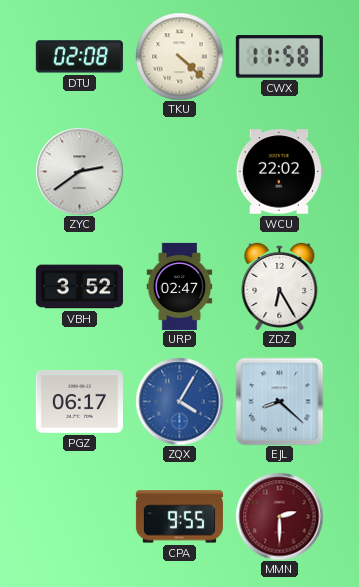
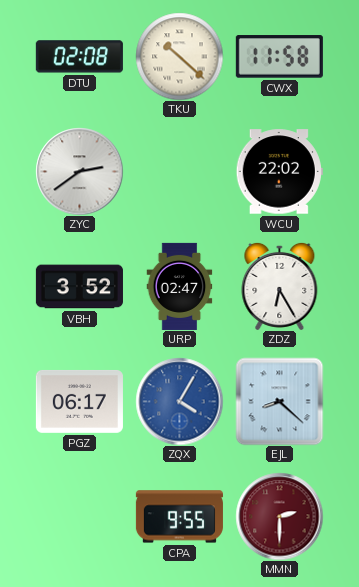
TKU: 4:22 -> 10:22
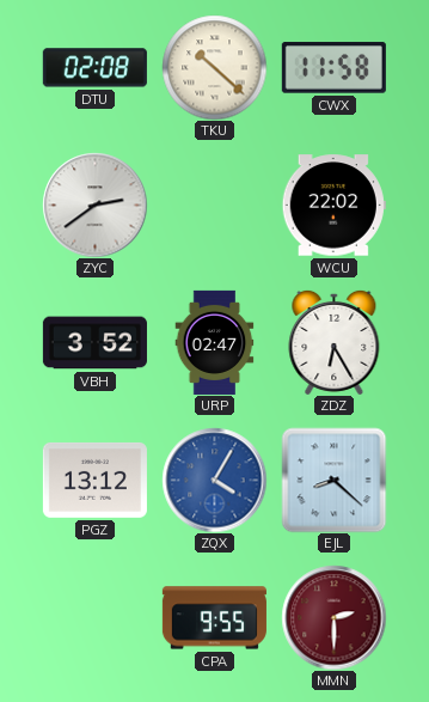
PGZ: 06:17 -> 13:12
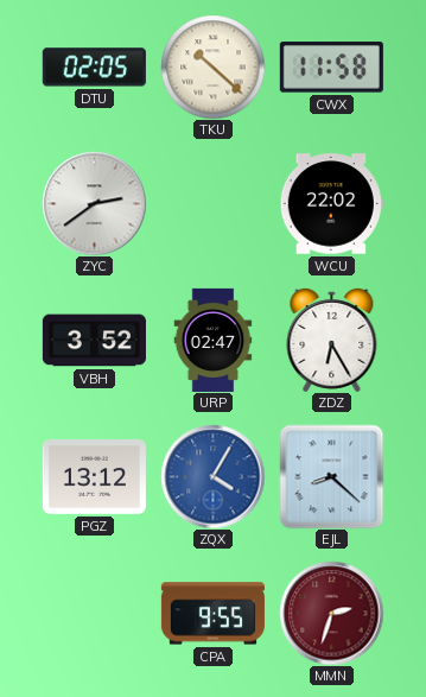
DTU: 02:08 -> 02:05
MMN: 2:30 -> 2:33
